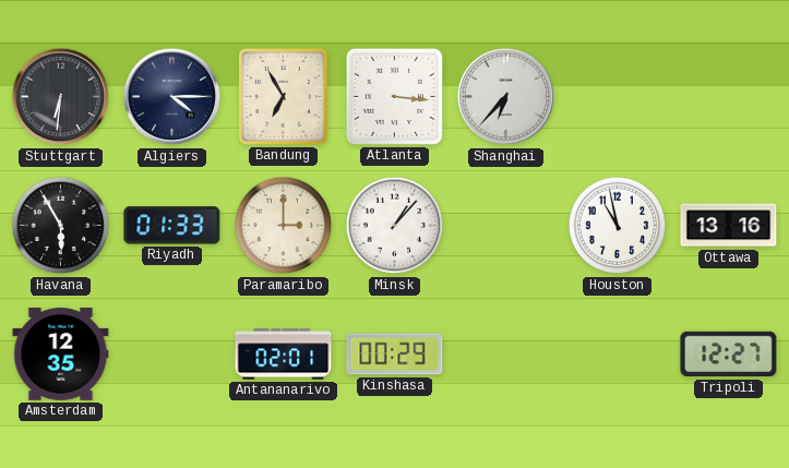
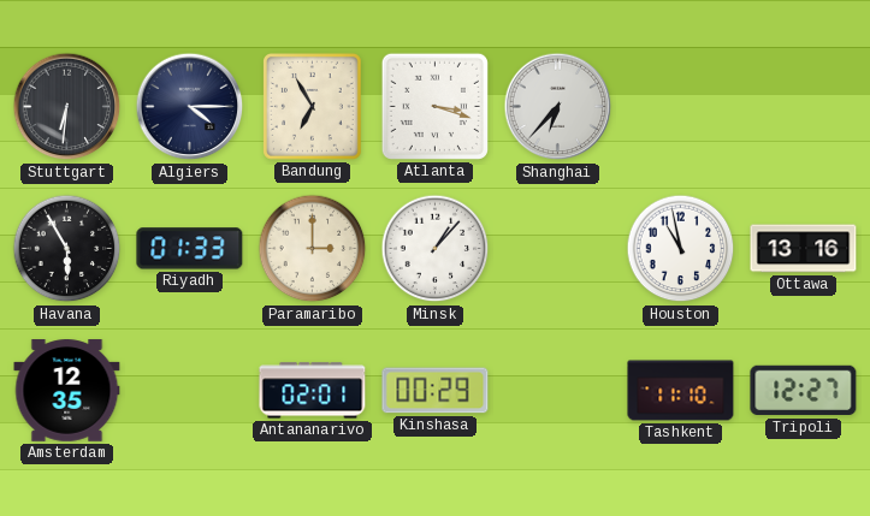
Atlanta: 3:16 -> 3:18
Tashkent: none -> 11:10
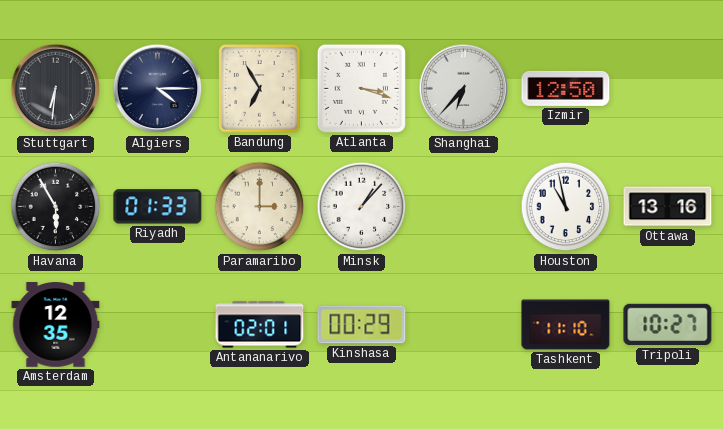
Izmir: none -> 12:50
Tripoli: 12:27 -> 10:27
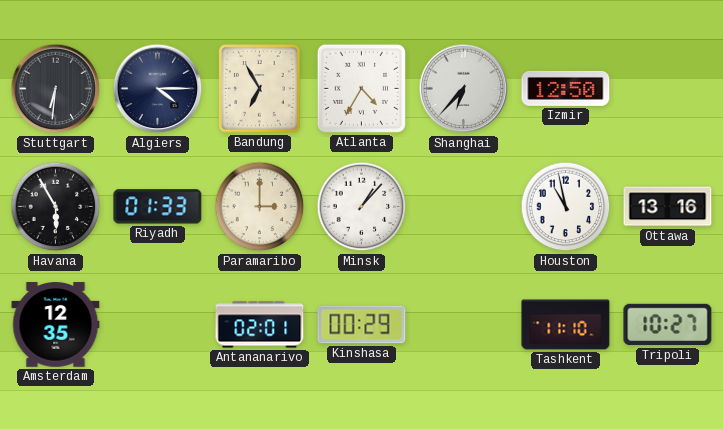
Atlanta: 3:18 -> 4:35
